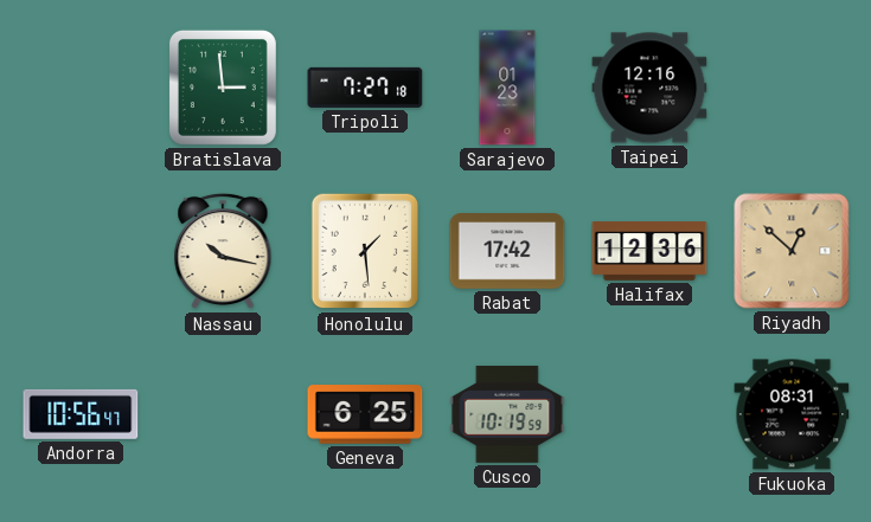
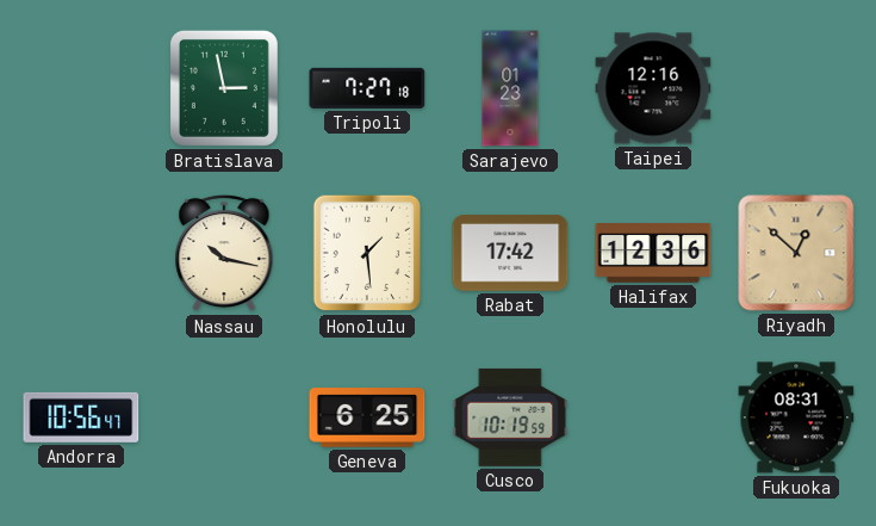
Bratislava: 2:59 -> 2:58
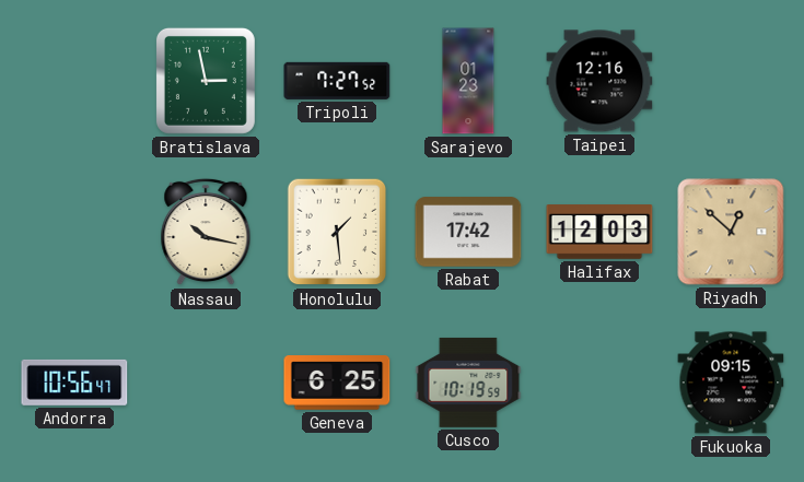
Tripoli: 7:27:18 -> 7:27:52
Halifax: 12:36 -> 12:03
Fukuoka: 08:31 -> 09:15
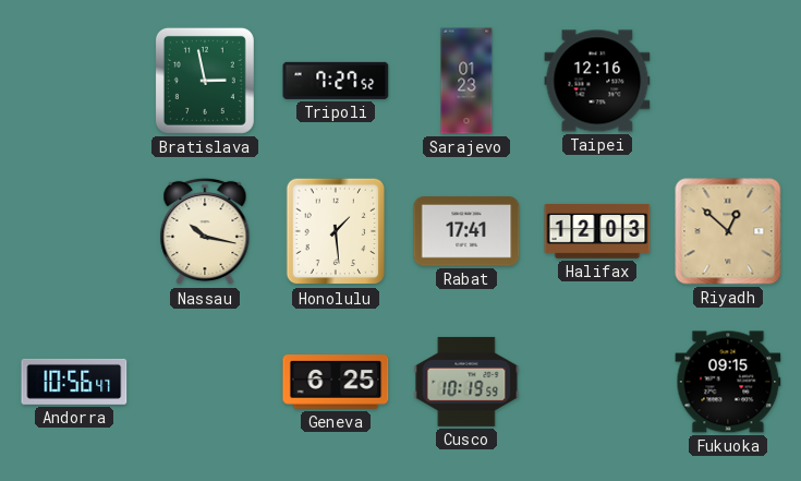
Rabat: 17:42 -> 17:41
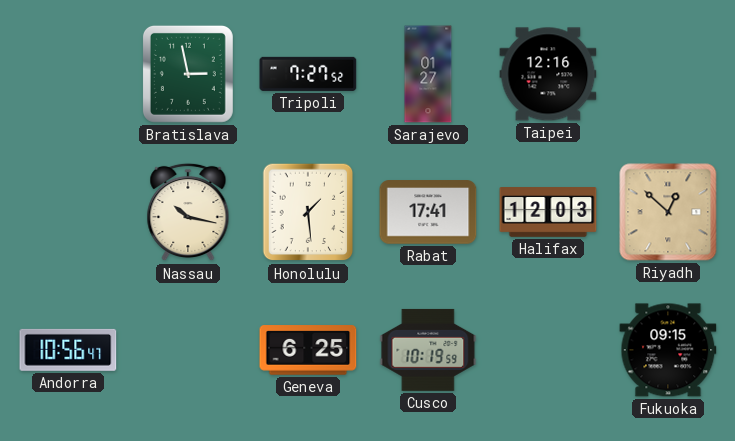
Sarajevo: 01:23 -> 01:27
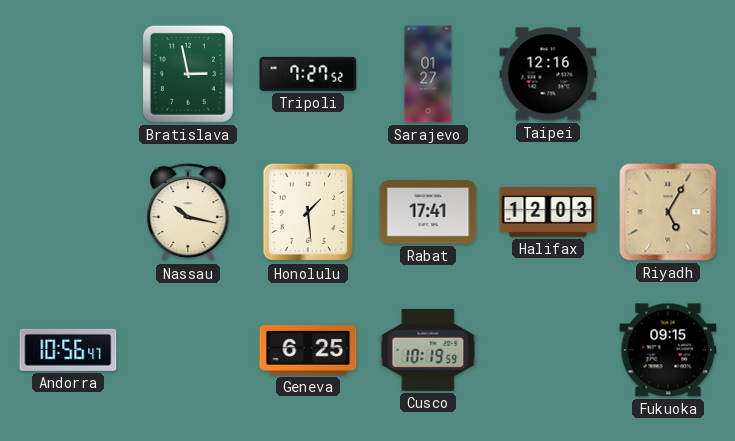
Riyadh: 12:52 -> 5:05
